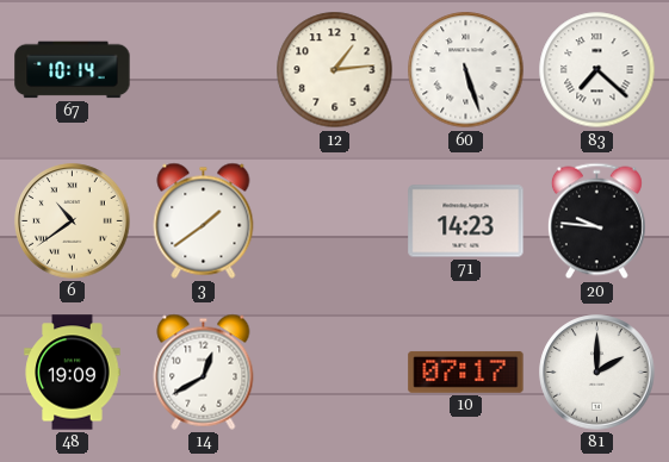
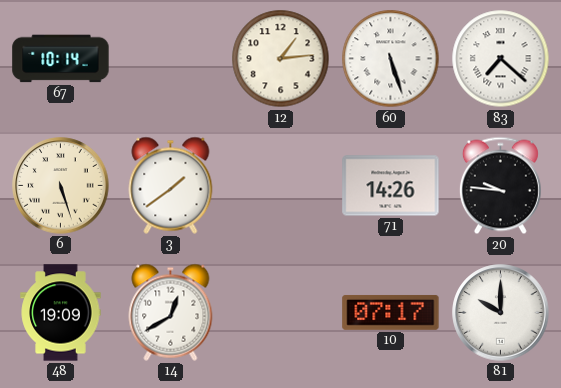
6: 10:39 -> 5:27
71: 14:23 -> 14:26
81: 2:00 -> 10:00
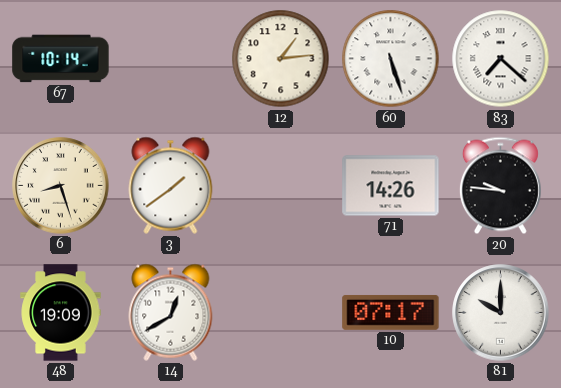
6: 5:27 -> 8:27
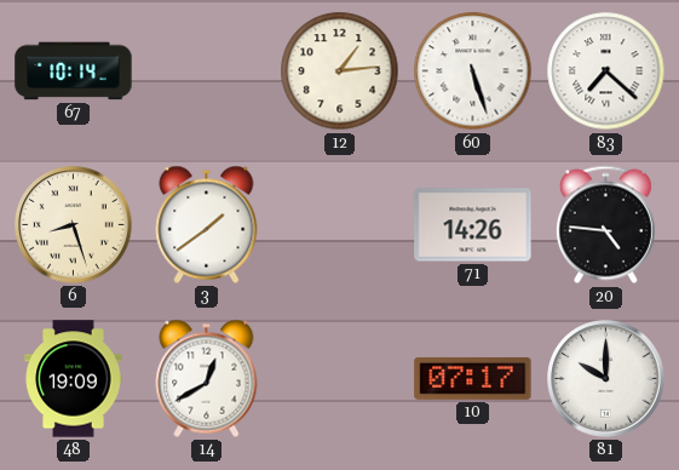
20: 9:46 -> 4:46
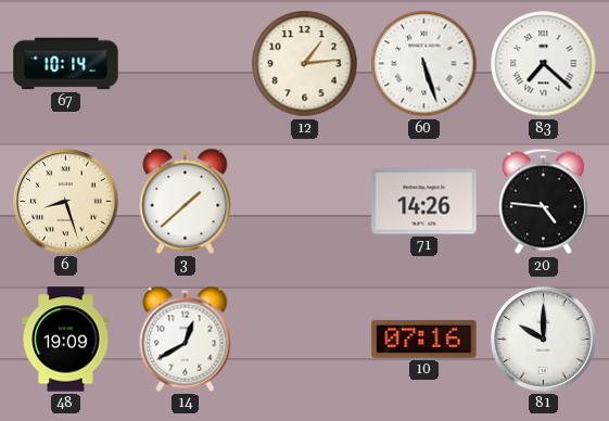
3: 1:39 -> 1:38
10: 07:17 -> 07:16
